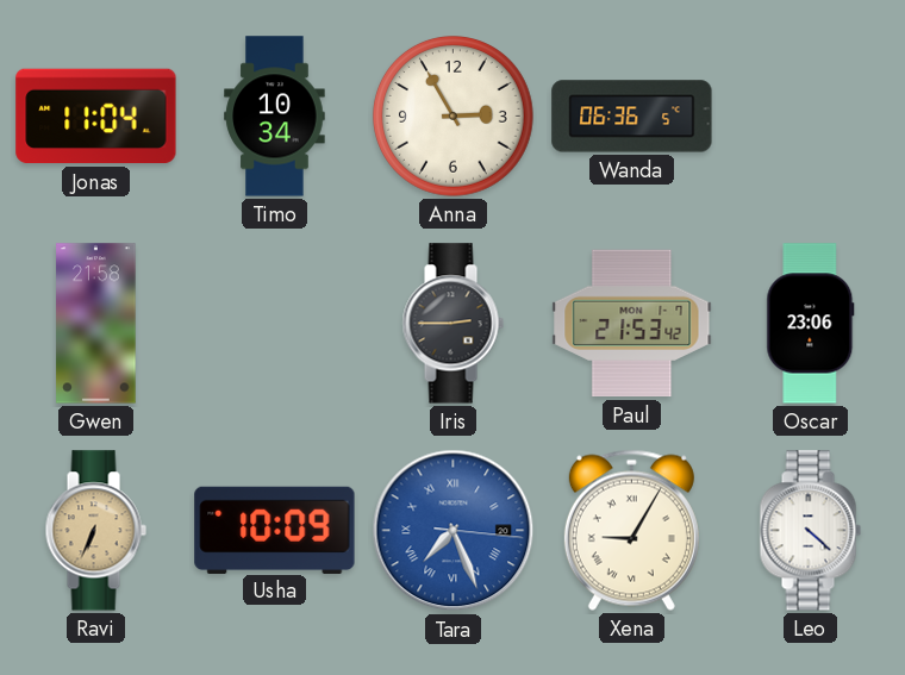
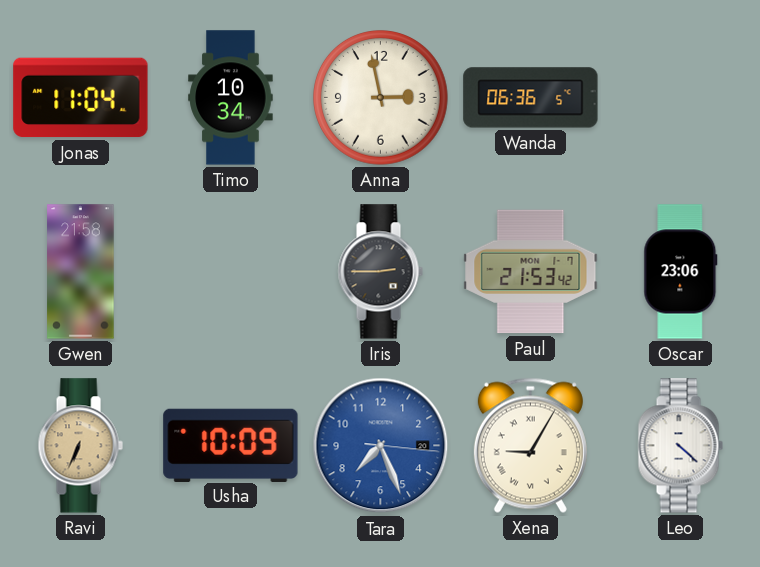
Anna: 2:55 -> 2:58
Tara numerals: Roman -> Arabic
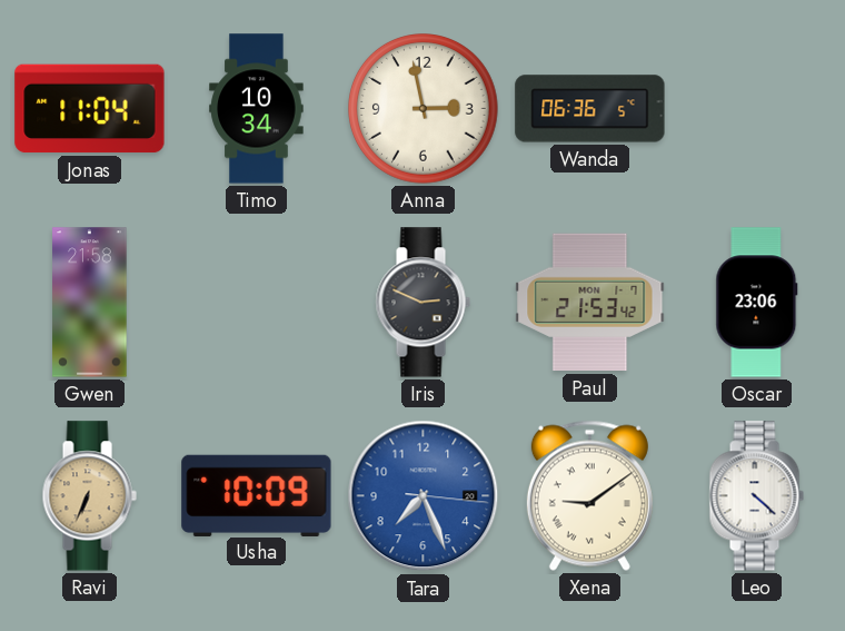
Iris: 2:45 -> 2:49
Xena: 9:05 -> 9:09
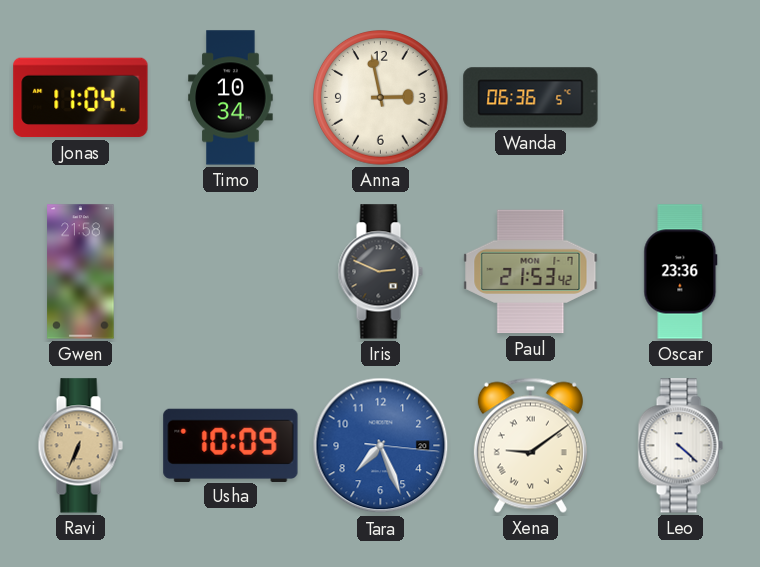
Oscar: 23:06 -> 23:36
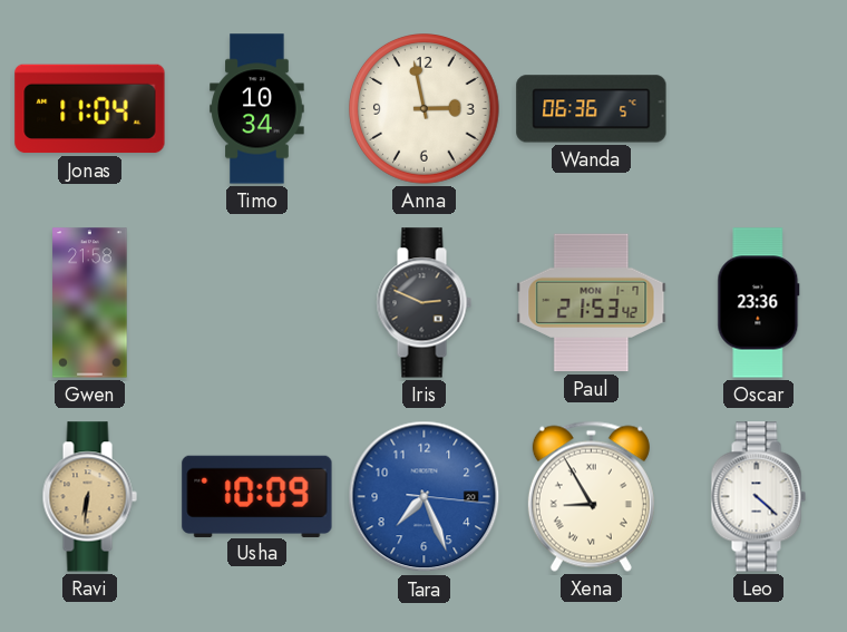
Ravi: 6:34 -> 6:31
Xena: 9:09 -> 8:55
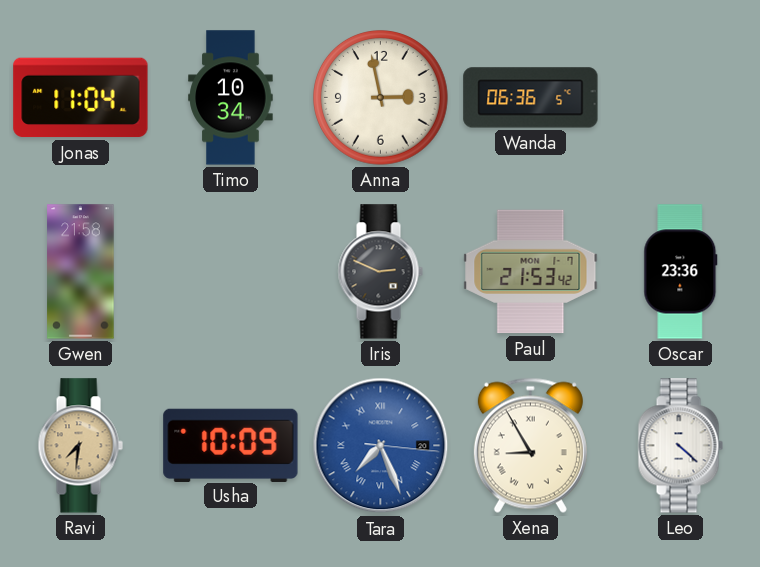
Ravi: 6:31 -> 7:31
Tara numerals: Arabic -> Roman
